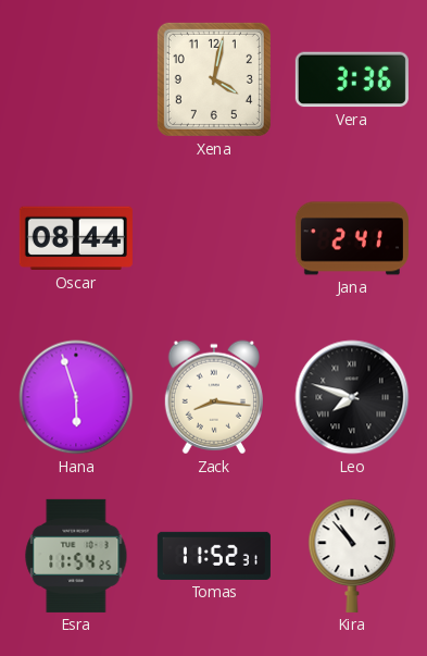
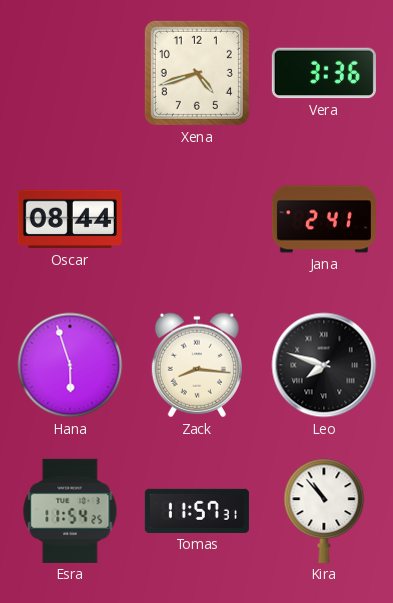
Xena: 4:02 -> 4:42
Tomas: 11:52 -> 11:57
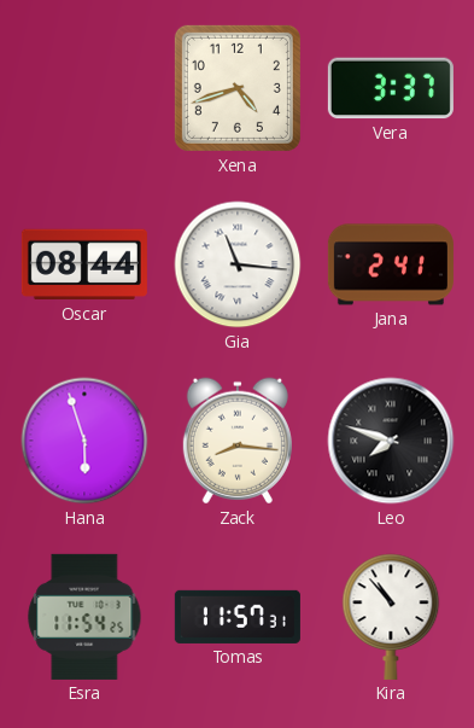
Vera: 3:36 -> 3:37
Gia: none -> 11:16
